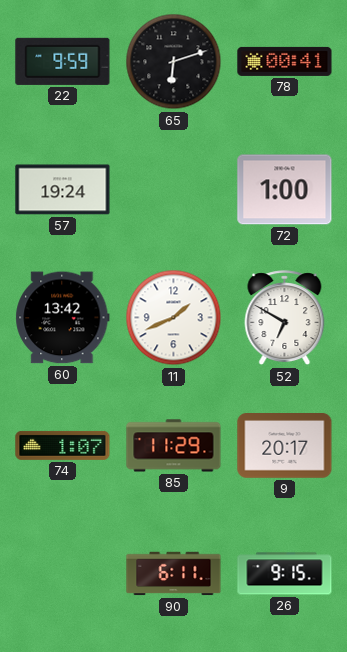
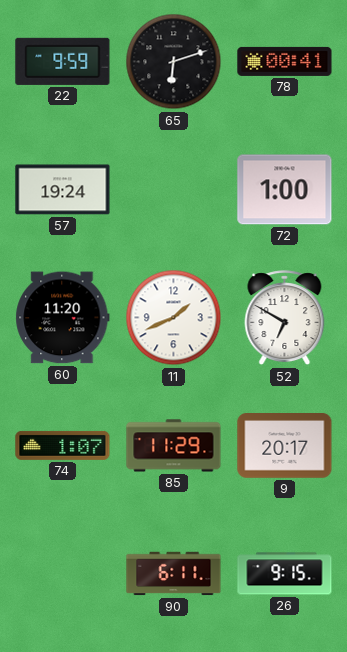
60: 13:42 -> 11:20
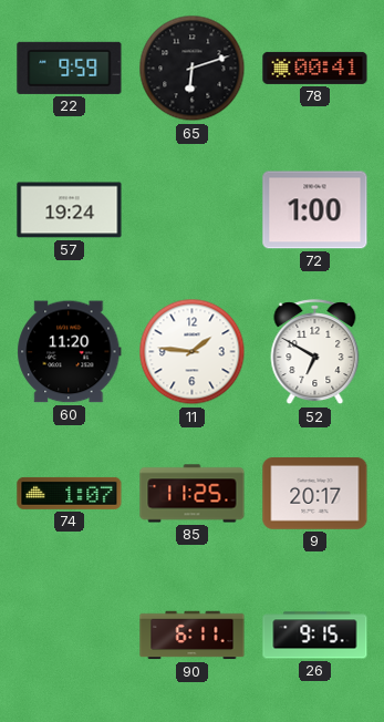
11: 1:41 -> 1:46
85: 11:29 -> 11:25
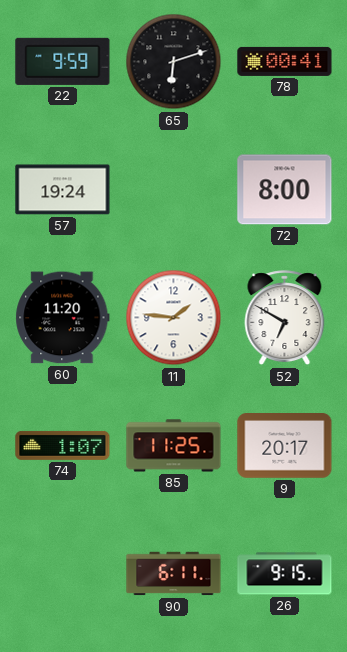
72: 1:00 -> 8:00
